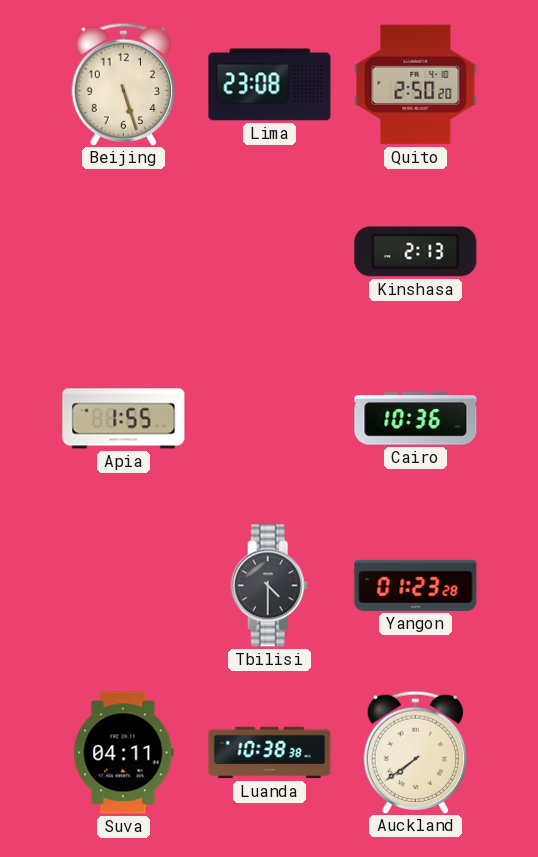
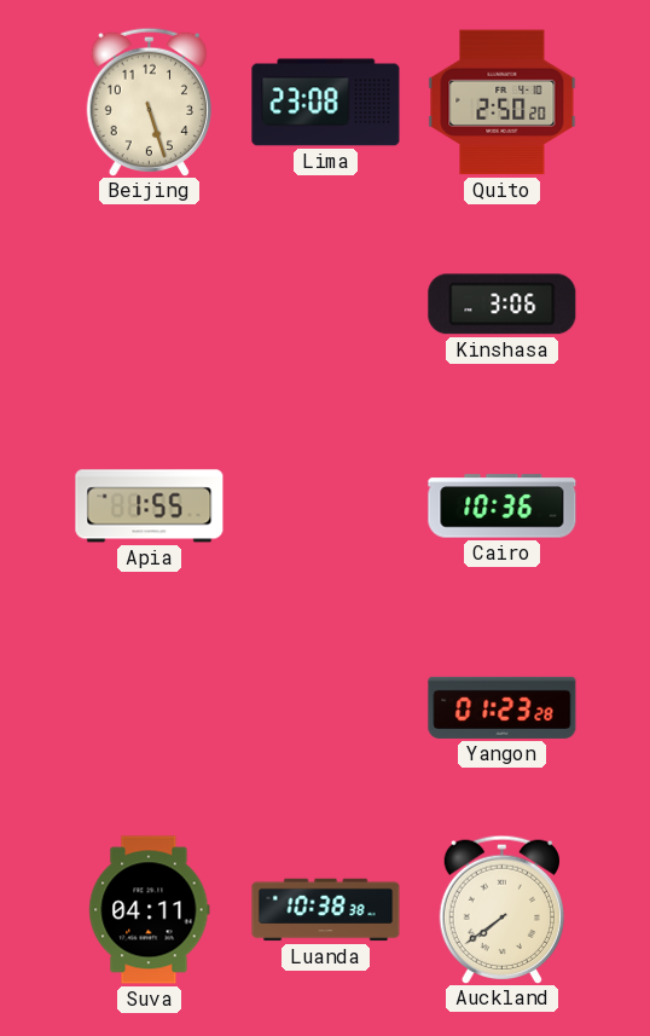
Kinshasa: 2:13 -> 3:06
Tbilisi: 4:30 -> none
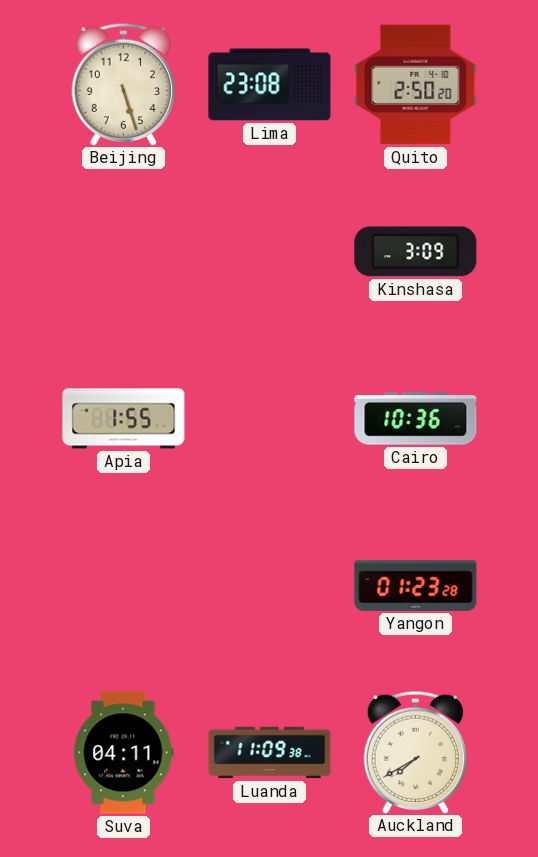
Kinshasa: 3:06 -> 3:09
Luanda: 10:38 -> 11:09
Auckland: 7:39 -> 7:40
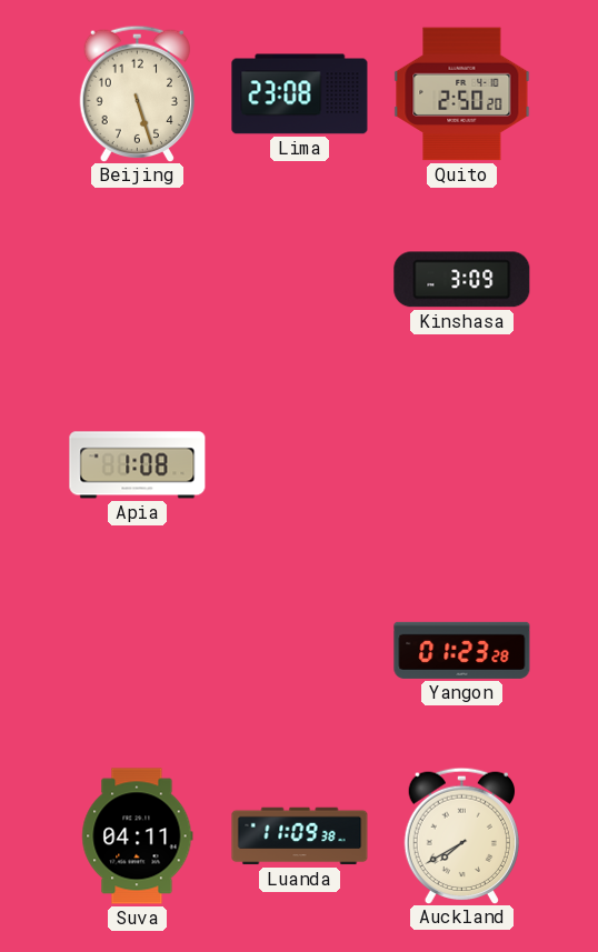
Apia: 1:55 -> 1:08
Cairo: 10:36 -> none
